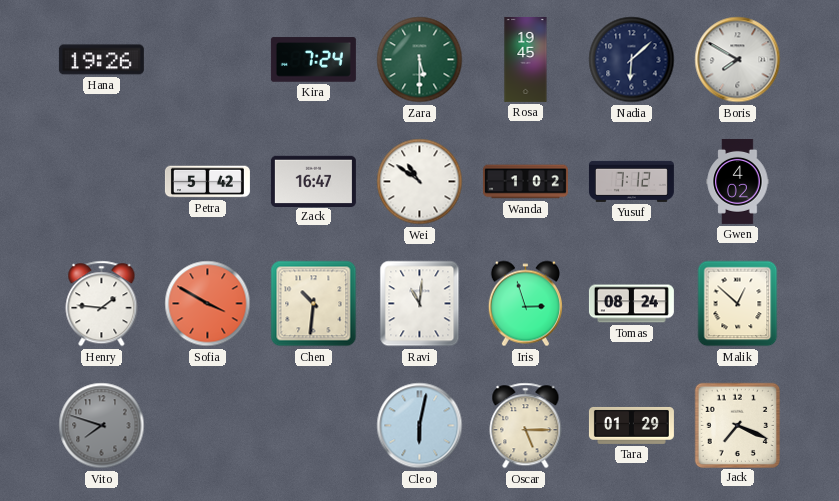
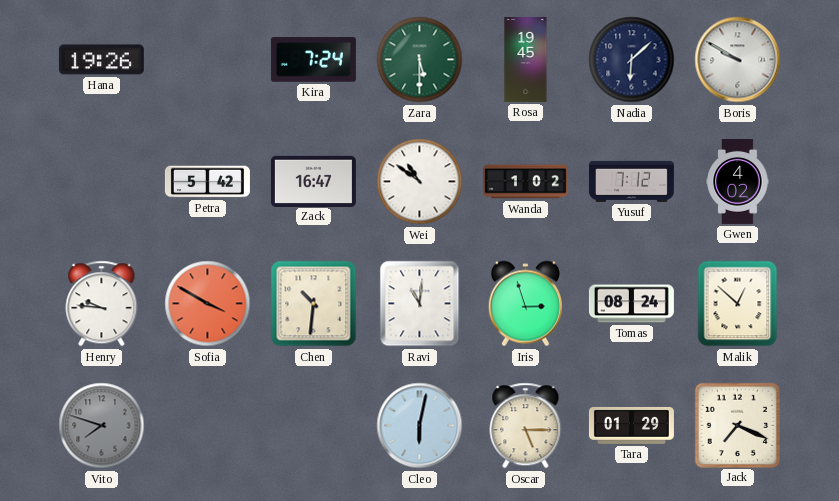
Boris: 7:50 -> 9:50
Henry: 1:46 -> 9:46
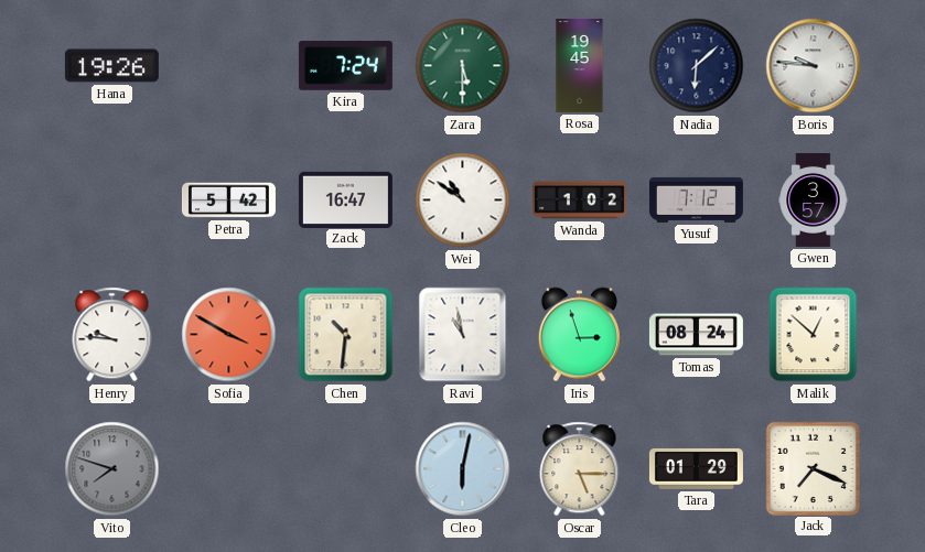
Boris: 9:50 -> 9:46
Gwen: 4:02 -> 3:57
Ravi: 11:01 -> 10:58
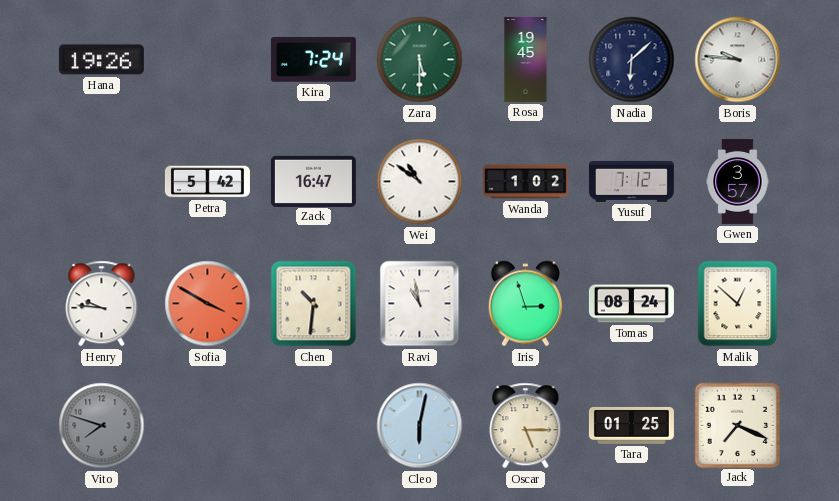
Tara: 01:29 -> 01:25
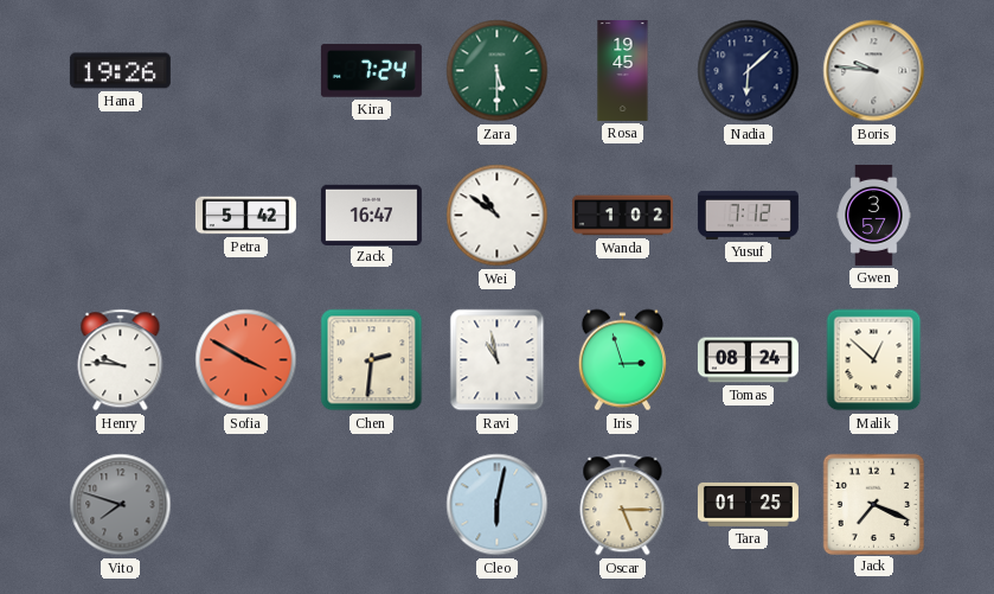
Chen: 10:31 -> 2:31
